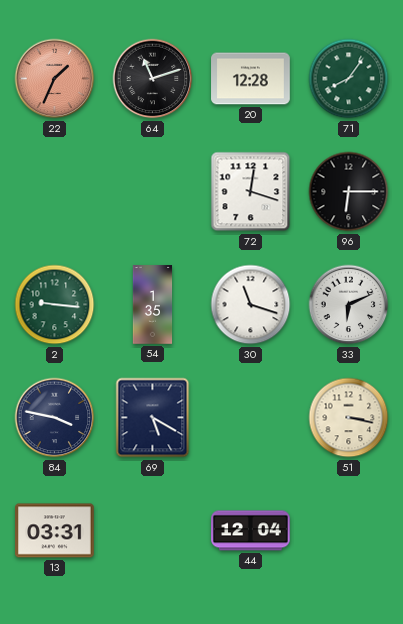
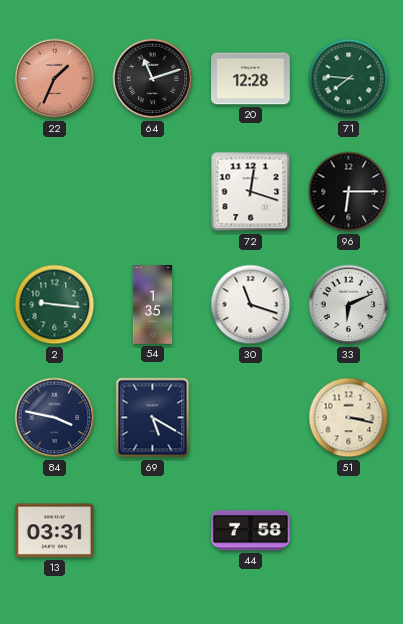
71: 8:06 -> 7:46
44: 12:04 -> 7:58
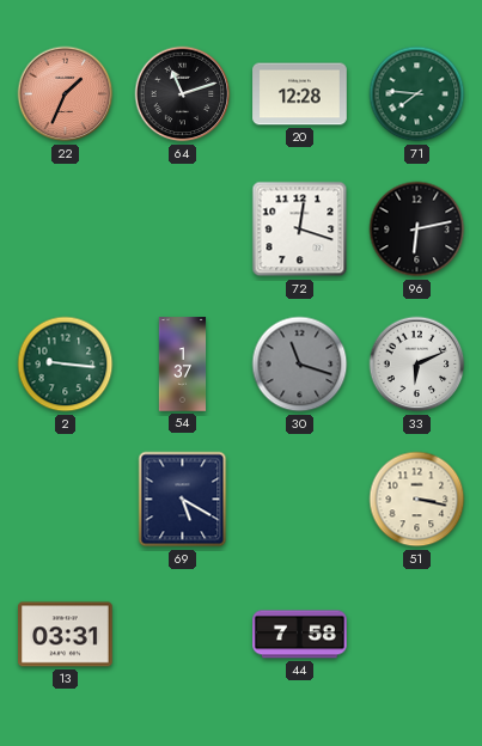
96: 6:15 -> 6:13
54: 1:35 -> 1:37
30 dial: white -> grey
84: 3:47 -> none
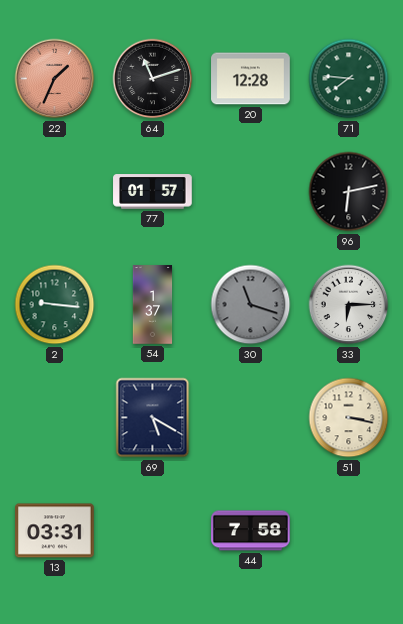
77: none -> 01:57
72: 12:18 -> none
33: 6:11 -> 6:15
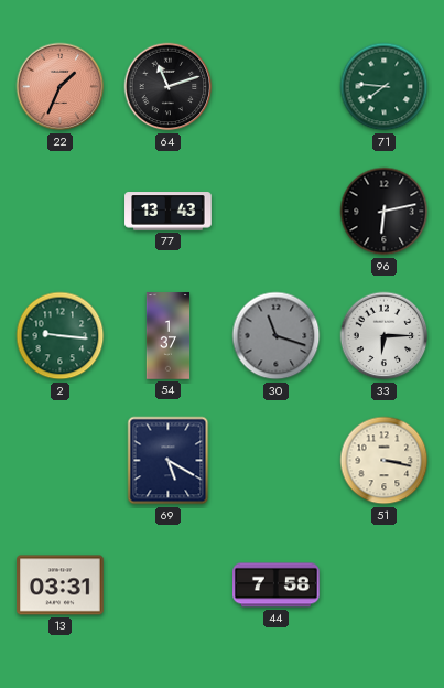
20: 12:28 -> none
77: 01:57 -> 13:43
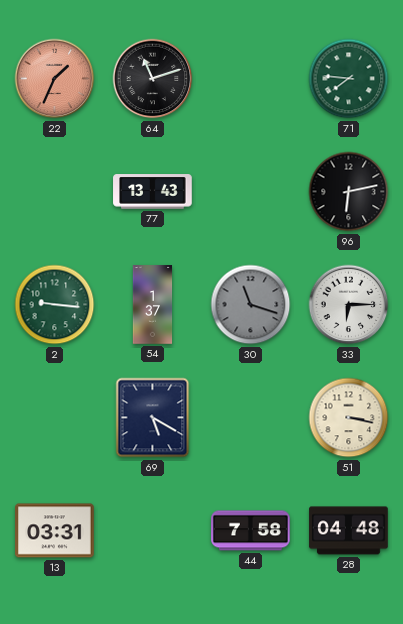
28: none -> 04:48
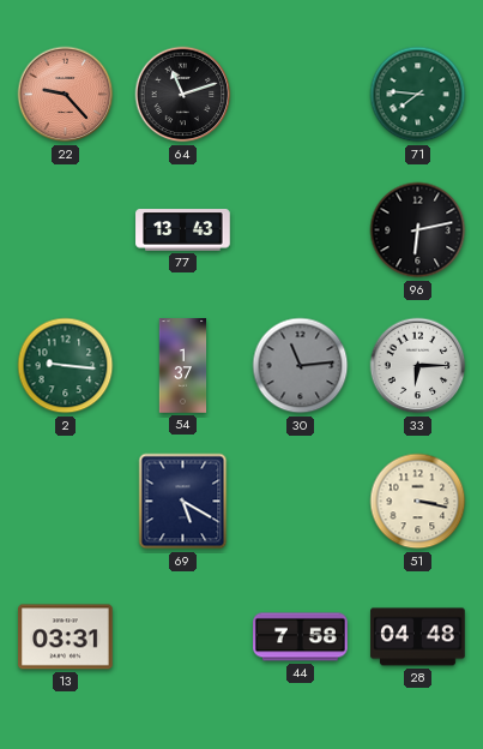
22: 1:34 -> 9:23
30: 11:18 -> 11:14
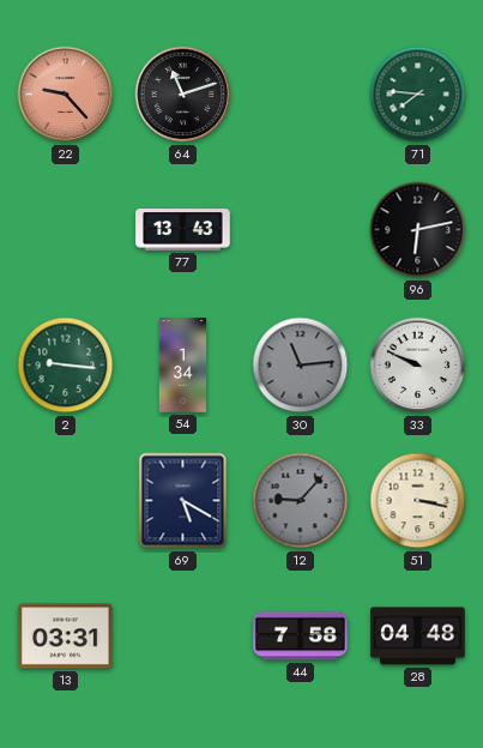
54: 1:37 -> 1:34
33: 6:15 -> 9:49
12: none -> 9:07
